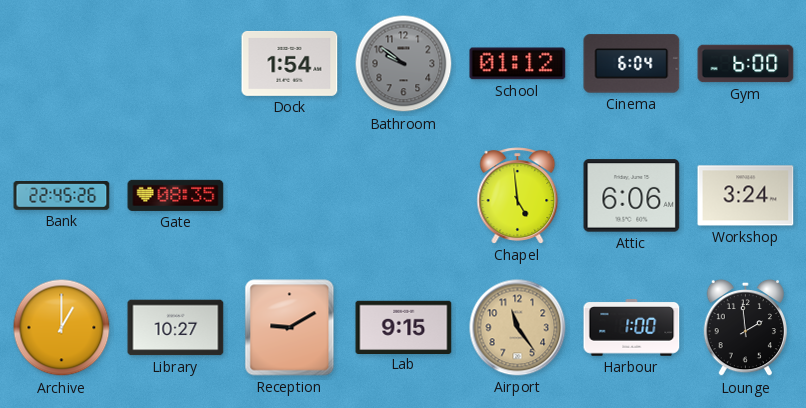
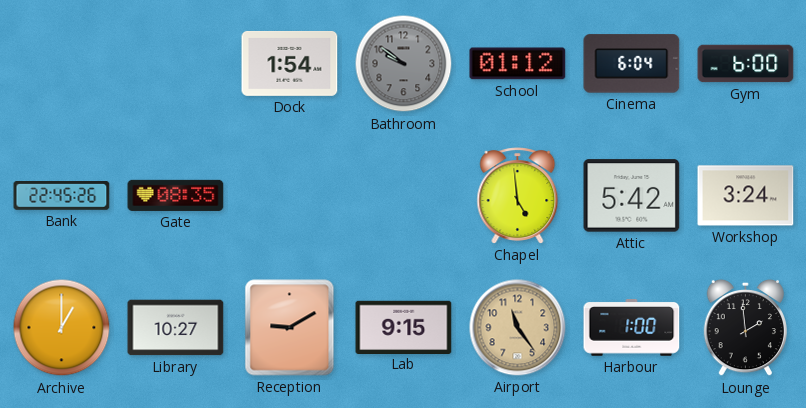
Attic: 6:06 -> 5:42
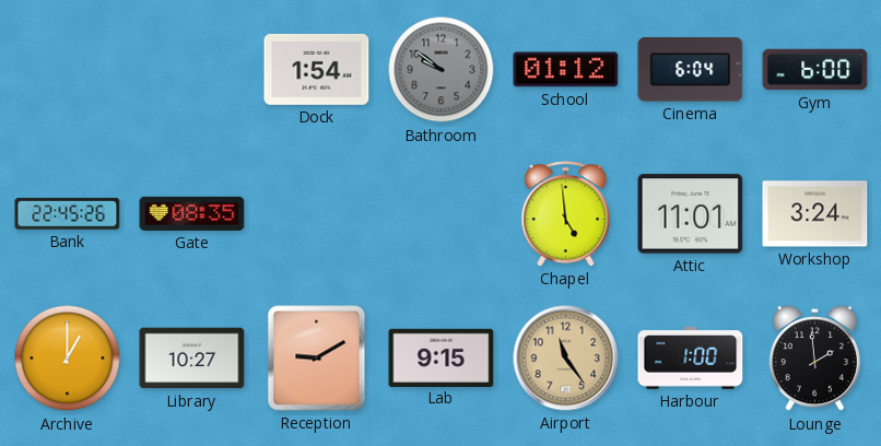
Attic: 5:42 -> 11:01
